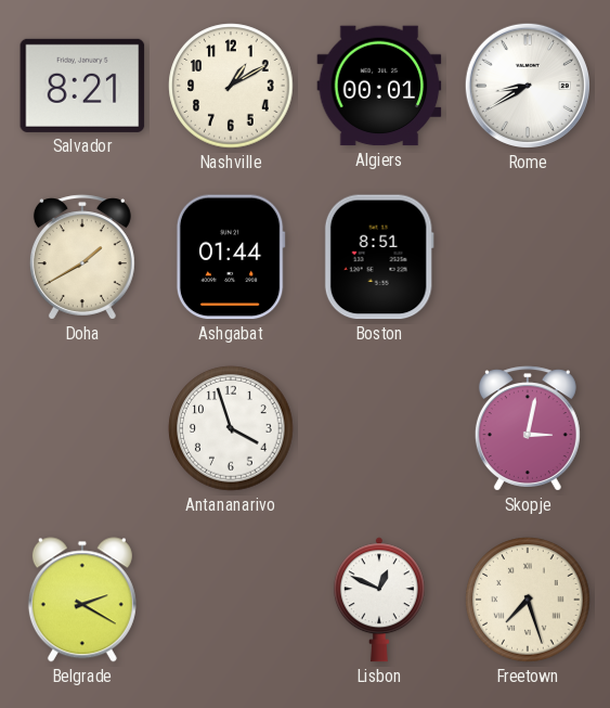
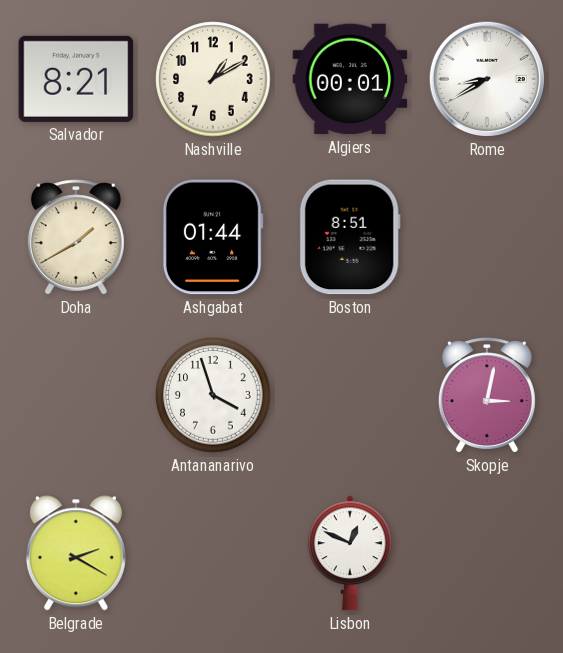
Freetown: 7:27 -> none
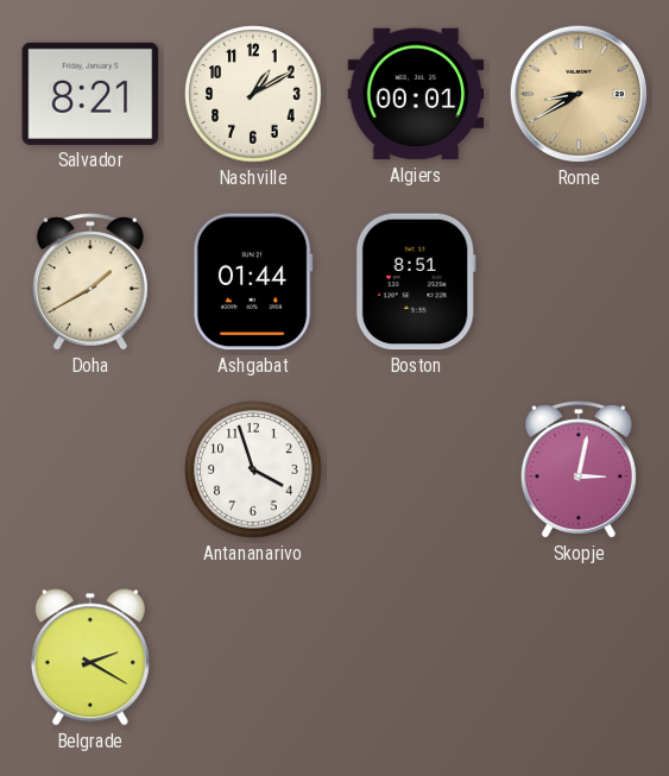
Rome dial: white -> champagne
Lisbon: 12:49 -> none
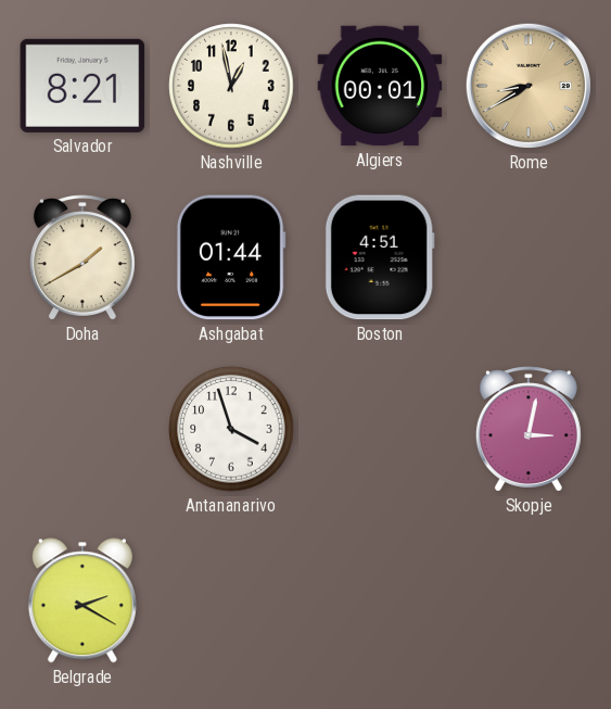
Nashville: 1:10 -> 12:58
Boston: 8:51 -> 4:51
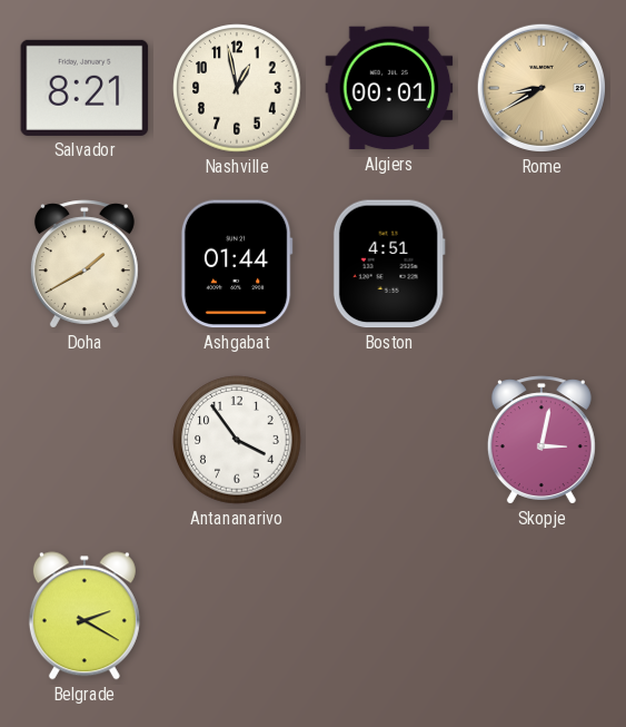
Antananarivo: 3:57 -> 3:54
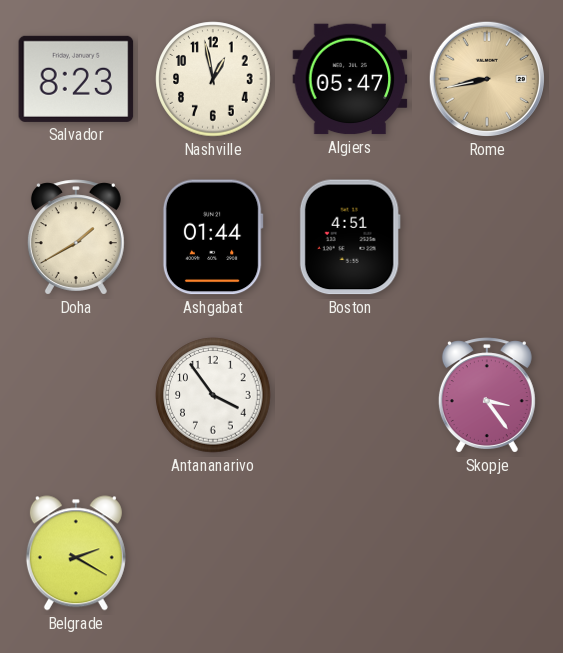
Salvador: 8:21 -> 8:23
Algiers: 00:01 -> 05:47
Rome: 8:40 -> 8:43
Skopje: 3:02 -> 3:24
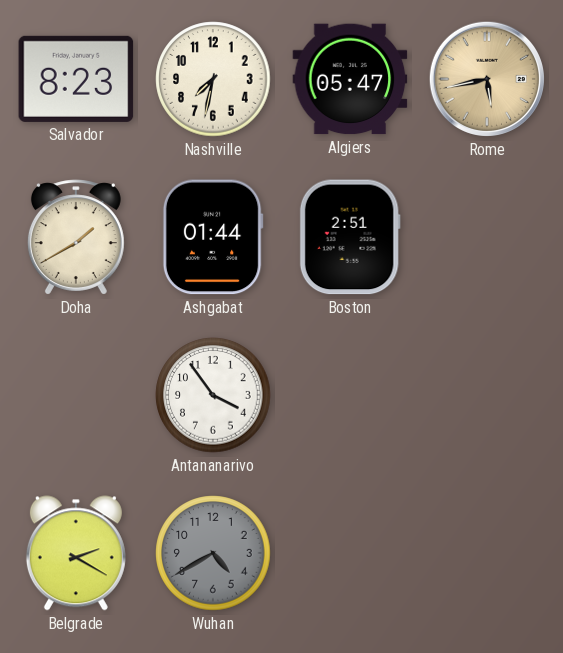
Nashville: 12:58 -> 7:32
Rome: 8:43 -> 5:43
Boston: 4:51 -> 2:51
Skopje: 3:24 -> none
Wuhan: none -> 4:40
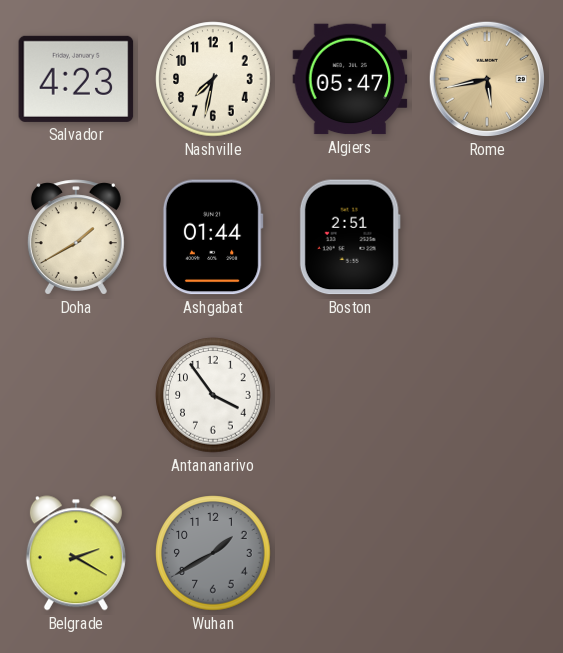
Salvador: 8:23 -> 4:23
Wuhan: 4:40 -> 1:40
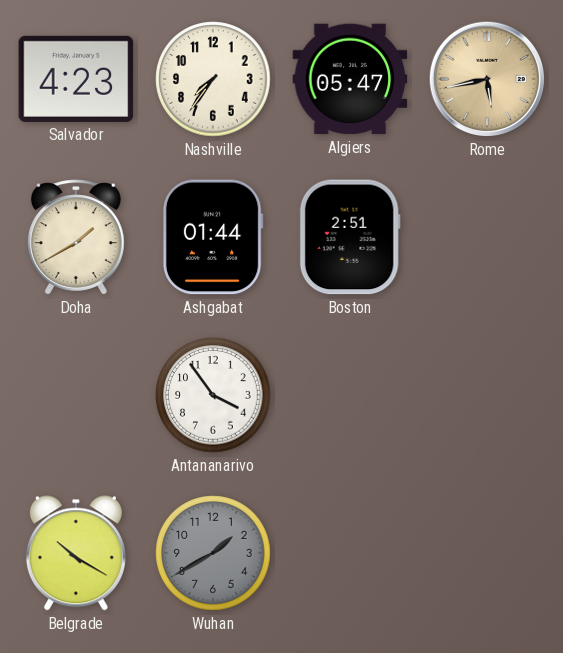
Nashville: 7:32 -> 7:36
Belgrade: 2:20 -> 10:20
